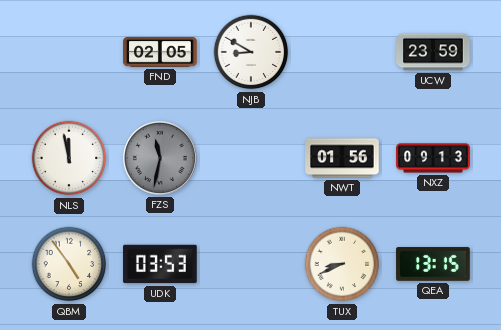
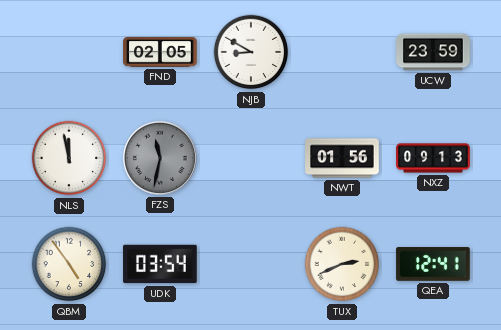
UDK: 03:53 -> 03:54
TUX: 8:41 -> 2:41
QEA: 13:15 -> 12:41
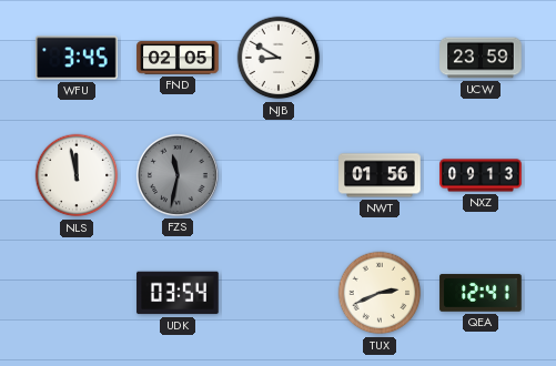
WFU: none -> 3:45
QBM: 4:54 -> none
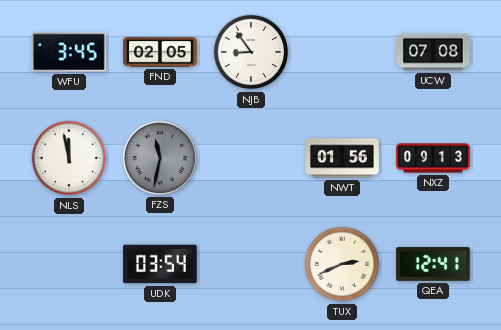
NJB: 8:50 -> 8:54
UCW: 23:59 -> 07:08
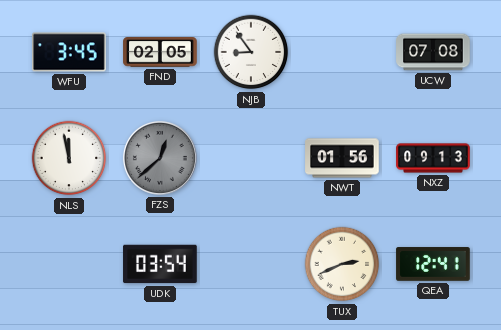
FZS: 11:32 -> 12:38
